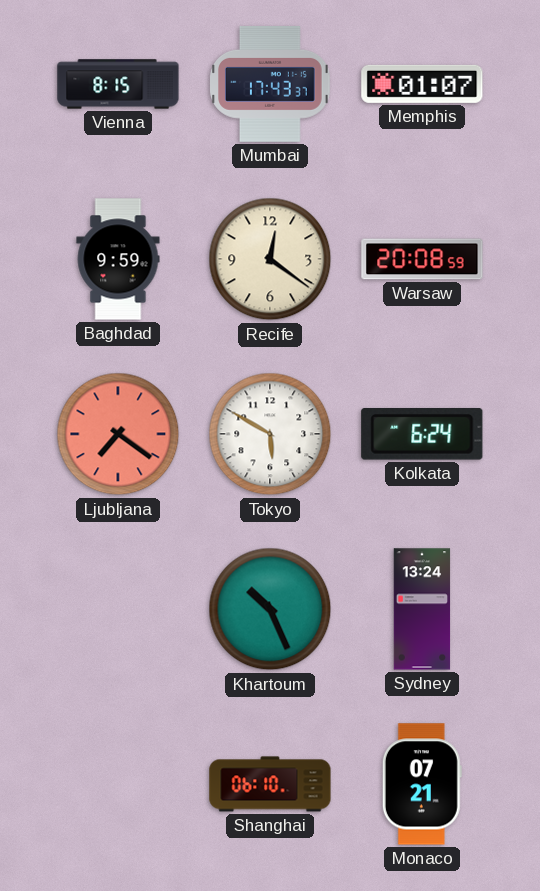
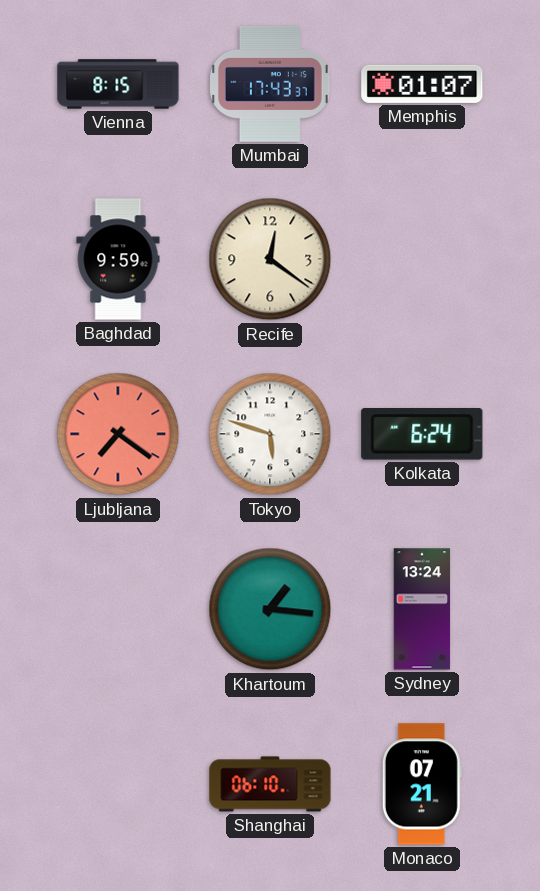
Warsaw: 20:08 -> none
Tokyo: 5:50 -> 5:48
Khartoum: 10:26 -> 1:16
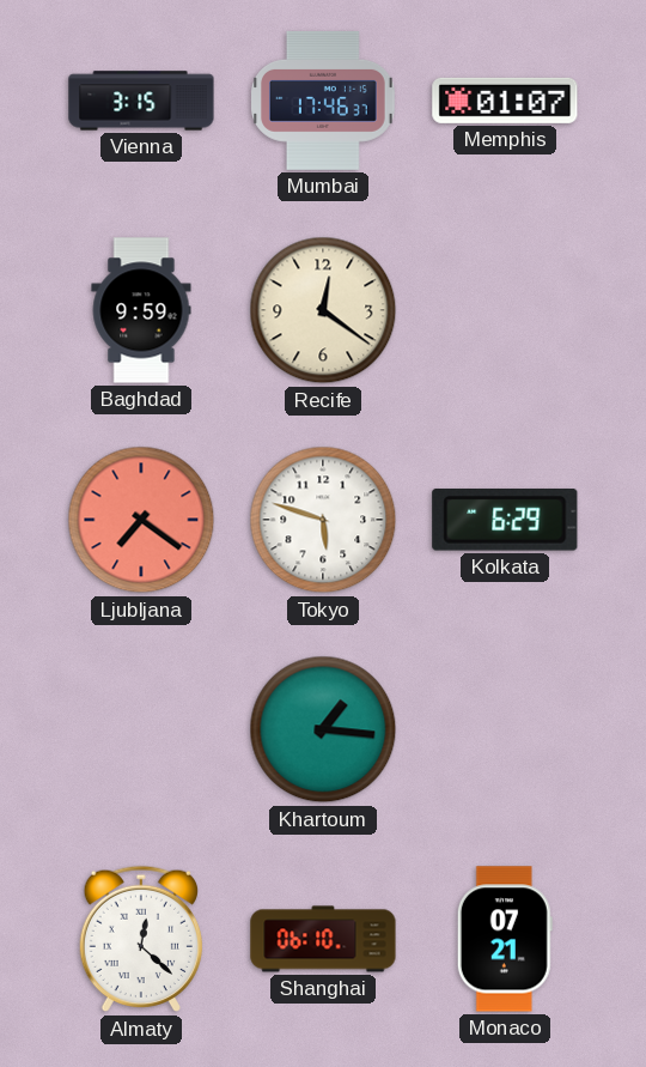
Vienna: 8:15 -> 3:15
Mumbai: 17:43 -> 17:46
Kolkata: 6:24 -> 6:29
Sydney: 13:24 -> none
Almaty: none -> 12:22
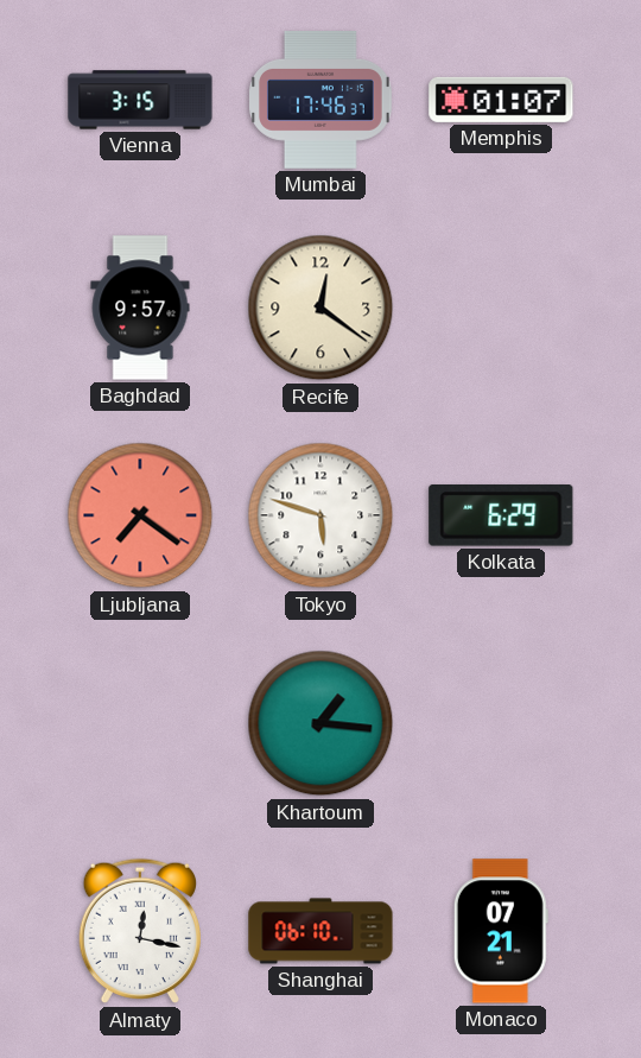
Baghdad: 9:59 -> 9:57
Almaty: 12:22 -> 12:17
